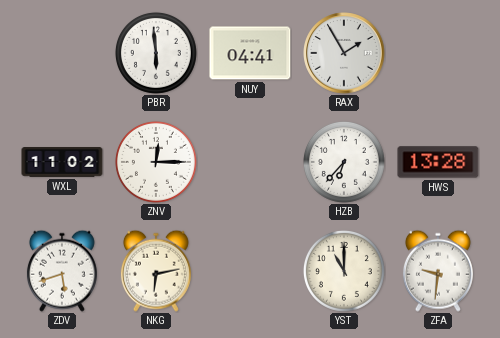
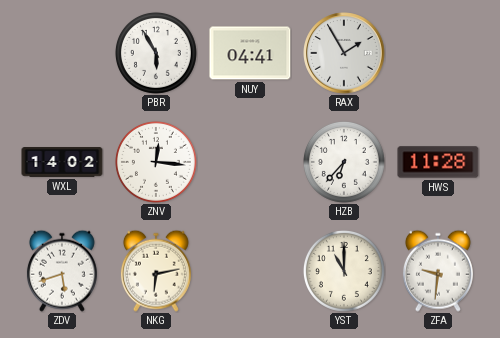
PBR: 5:59 -> 5:55
WXL: 11:02 -> 14:02
ZNV: 12:15 -> 12:16
HWS: 13:28 -> 11:28
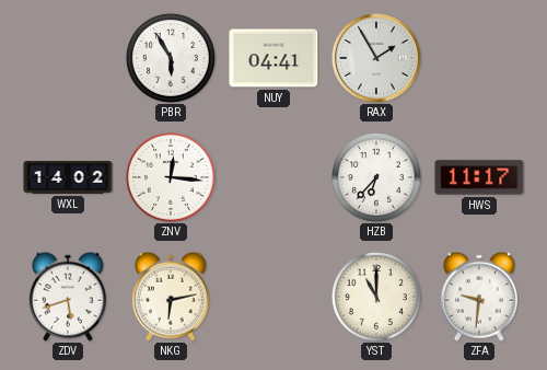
HWS: 11:28 -> 11:17
